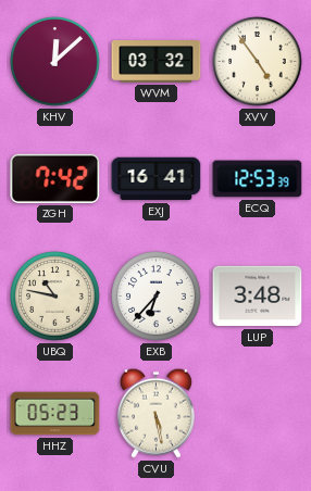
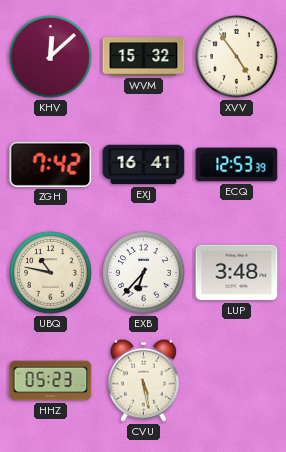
WVM: 03:32 -> 15:32
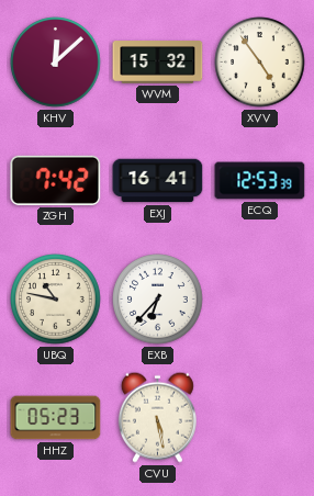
LUP: 3:48 -> none
